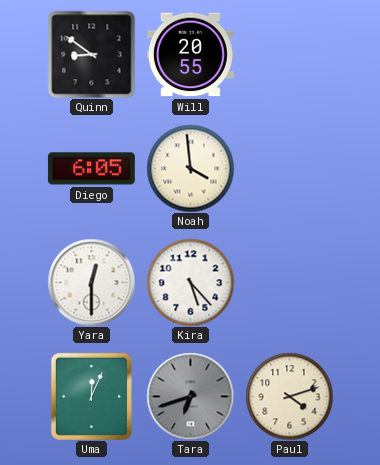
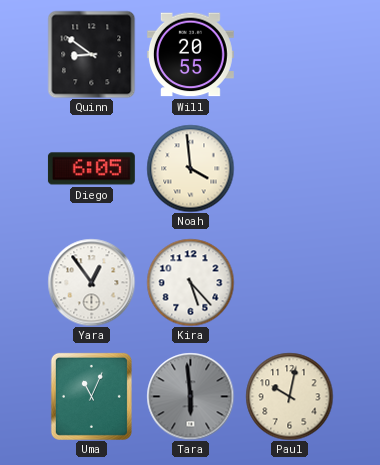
Yara: 12:30 -> 12:54
Uma: 12:04 -> 11:04
Tara: 6:42 -> 5:59
Paul: 4:12 -> 10:02
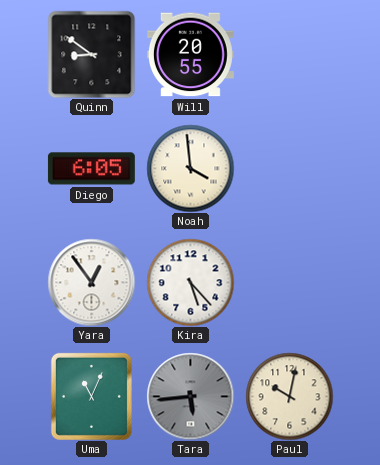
Tara: 5:59 -> 5:44
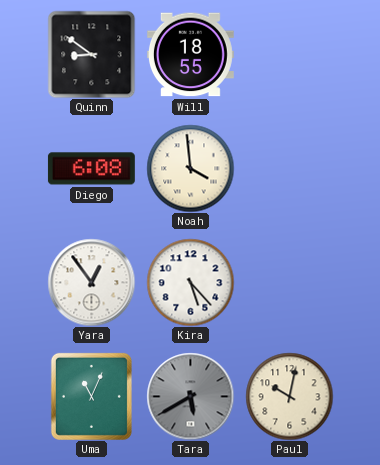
Will: 20:55 -> 18:55
Diego: 6:05 -> 6:08
Tara: 5:44 -> 5:40
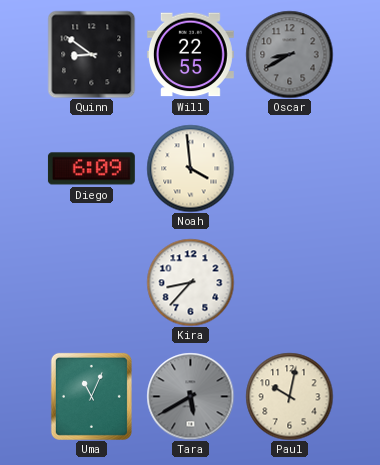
Will: 18:55 -> 22:55
Oscar: none -> 8:40
Diego: 6:08 -> 6:09
Yara: 12:54 -> none
Kira: 5:23 -> 8:37
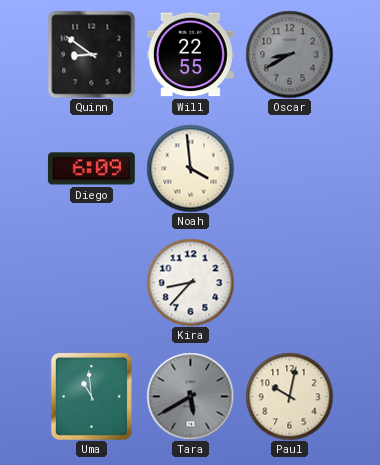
Uma: 11:04 -> 10:59
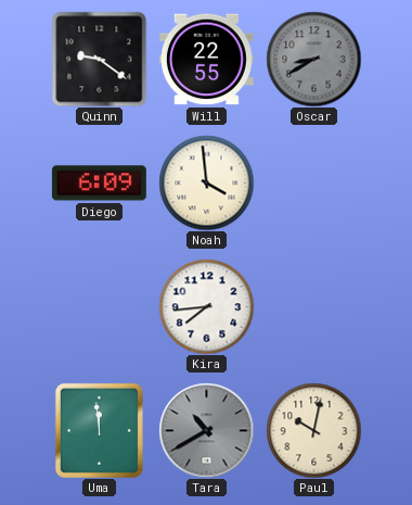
Quinn: 8:51 -> 9:21
Kira: 8:37 -> 7:44
Uma: 10:59 -> 11:59
Tara: 5:40 -> 10:40
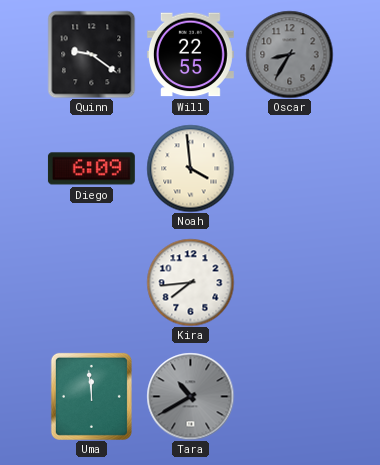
Oscar: 8:40 -> 8:35
Paul: 10:02 -> none
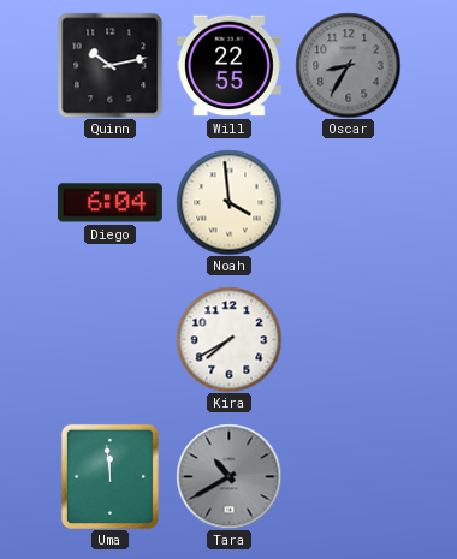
Quinn: 9:21 -> 10:13
Diego: 6:09 -> 6:04
Kira: 7:44 -> 7:40
